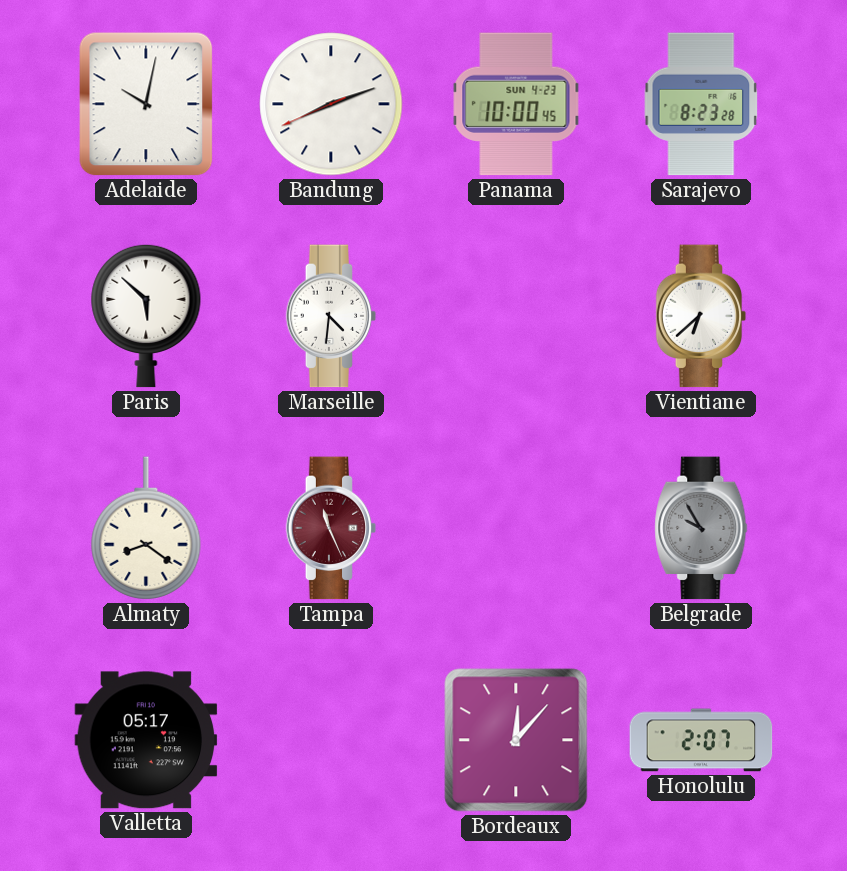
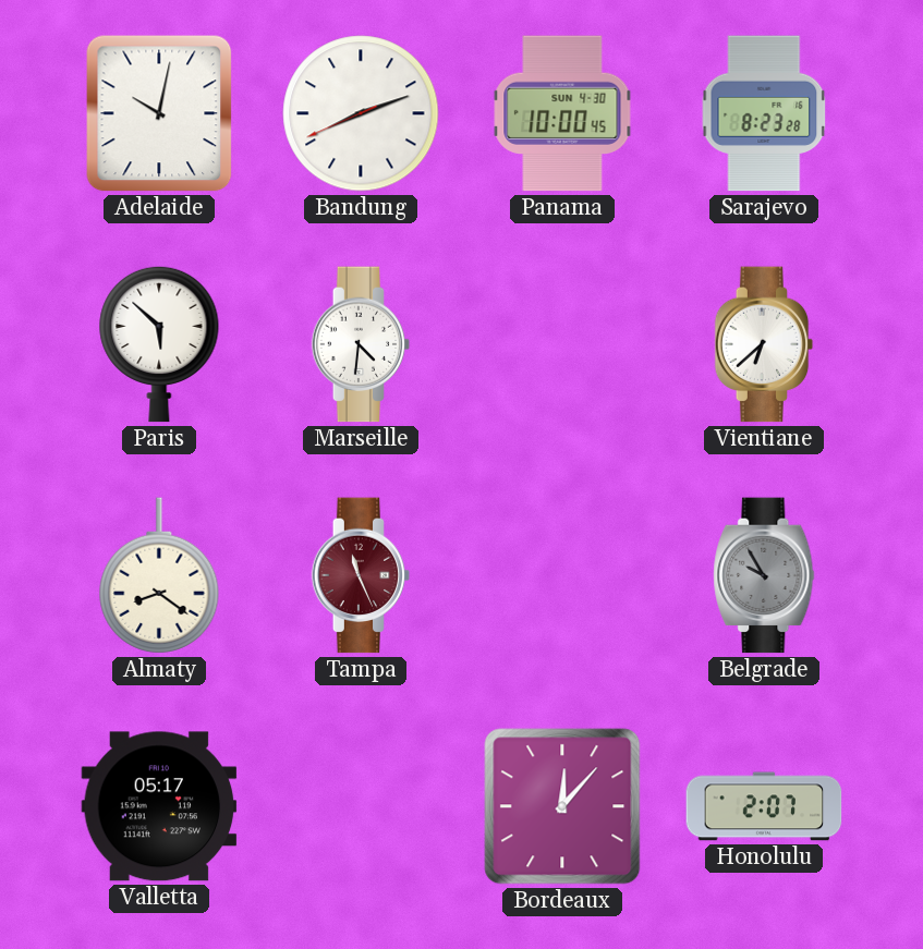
Panama date: SUN 4-23 -> SUN 4-30
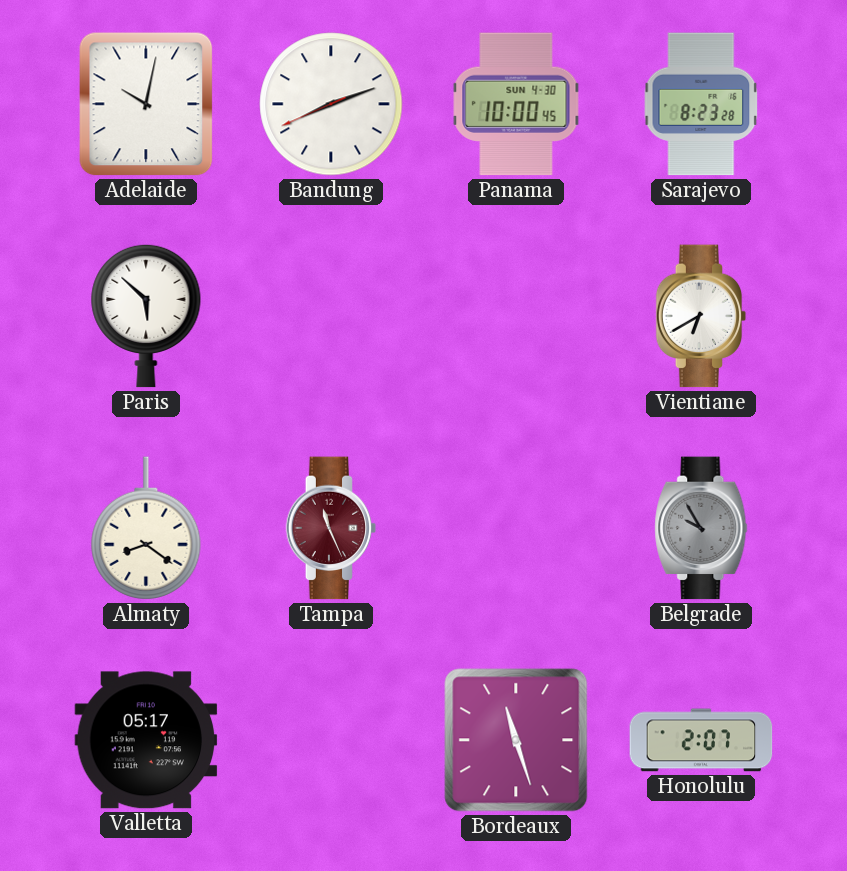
Marseille: 4:31 -> none
Vientiane: 6:38 -> 6:40
Bordeaux: 12:07 -> 11:27
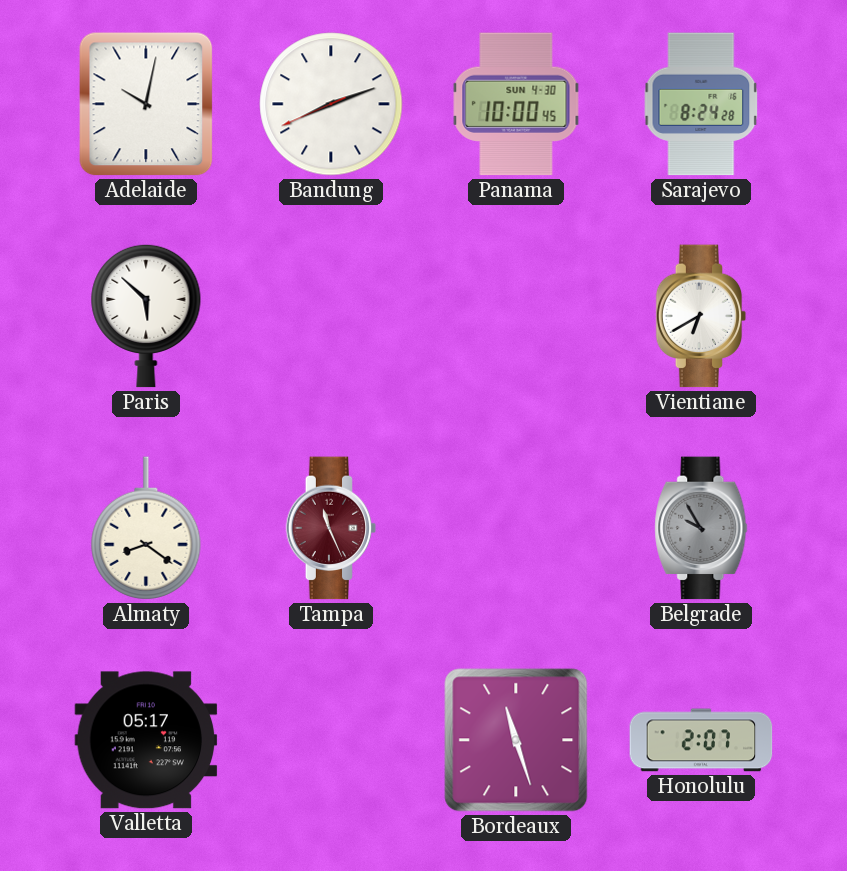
Sarajevo: 8:23 -> 8:24
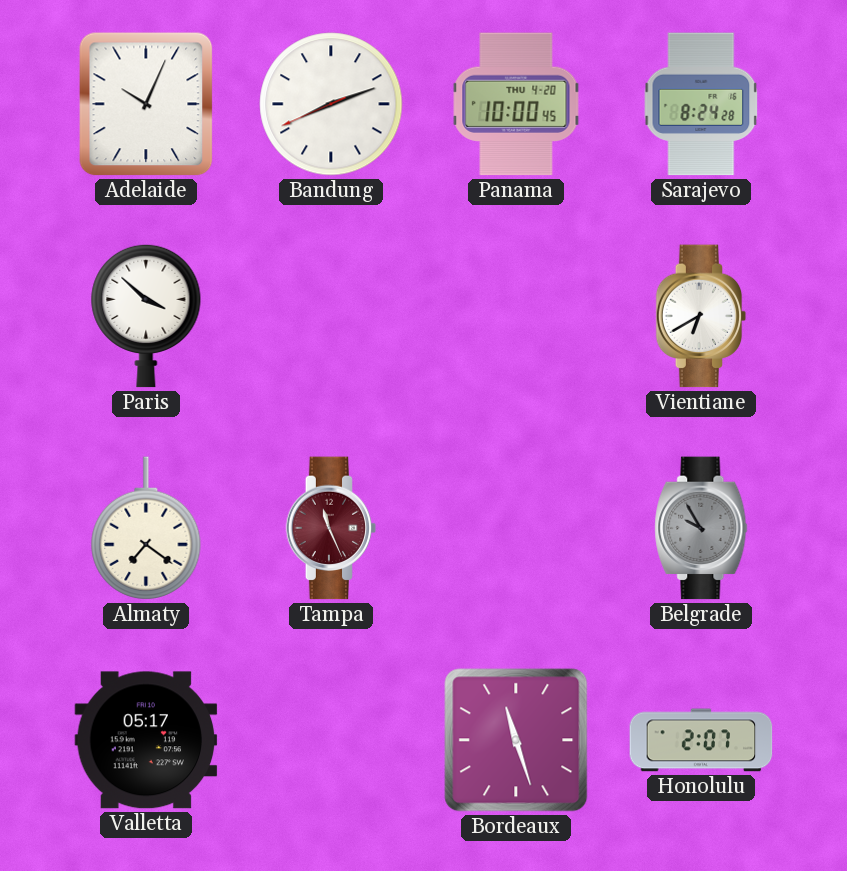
Adelaide: 10:02 -> 10:04
Panama date: SUN 4-30 -> THU 4-20
Paris: 5:52 -> 3:52
Almaty: 8:21 -> 7:21
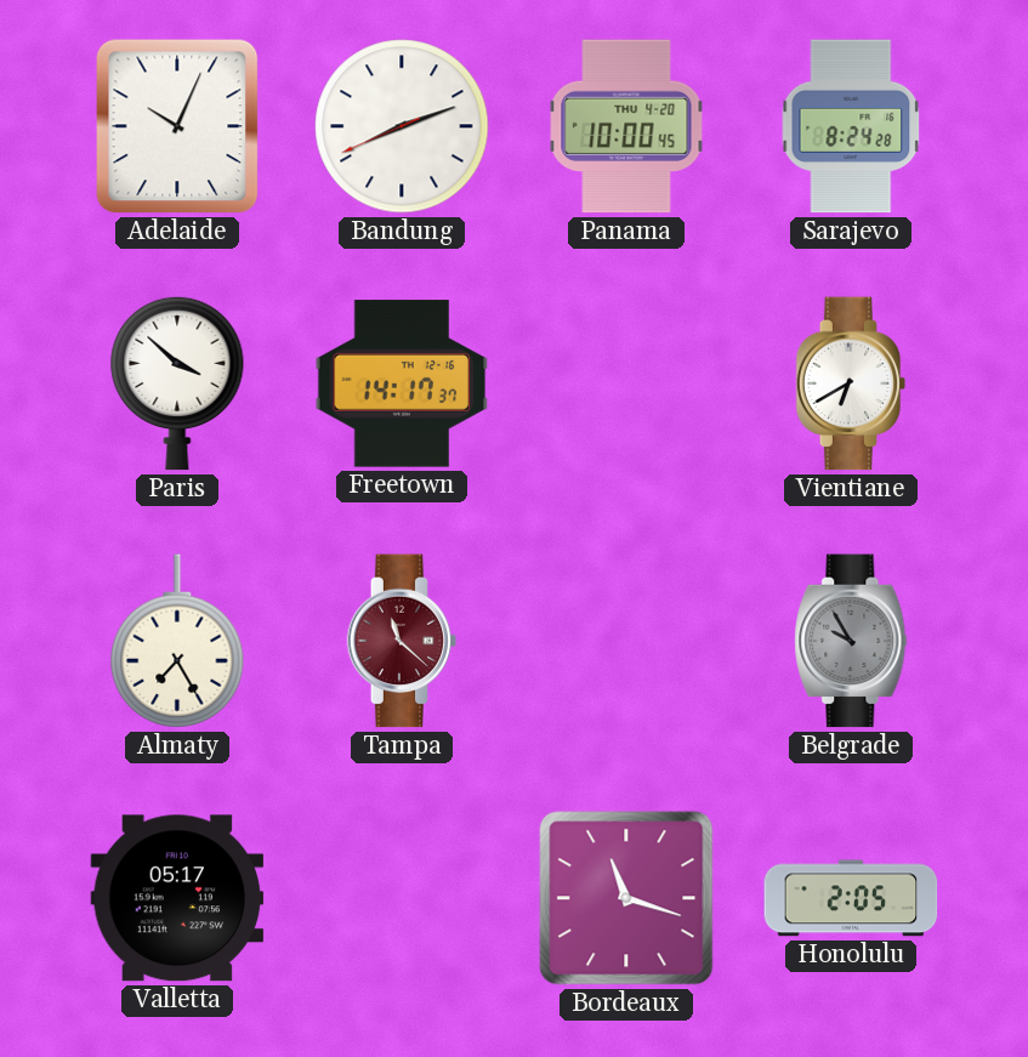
Freetown: none -> 14:17
Almaty: 7:21 -> 7:25
Tampa: 11:26 -> 11:22
Bordeaux: 11:27 -> 11:18
Honolulu: 2:07 -> 2:05
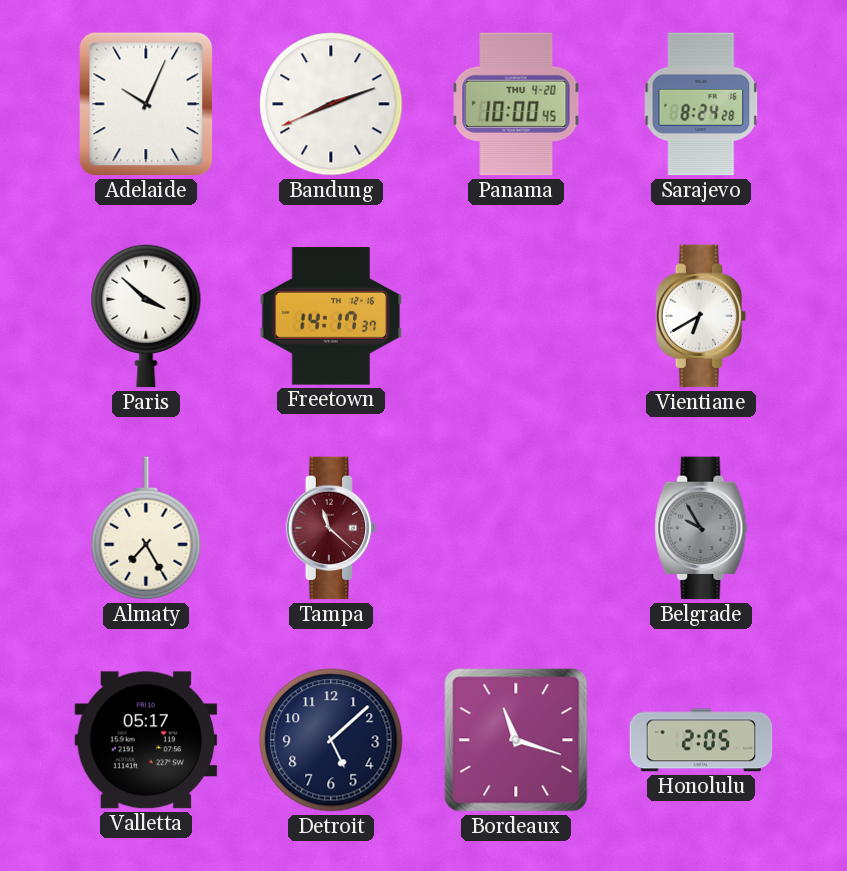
Detroit: none -> 5:08
